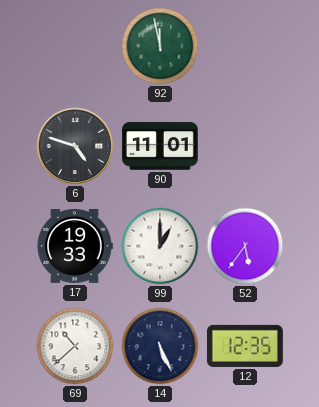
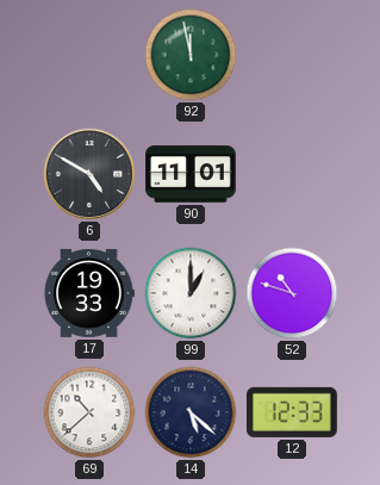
6: 4:48 -> 4:50
52: 5:36 -> 10:48
14: 5:26 -> 5:22
12: 12:35 -> 12:33
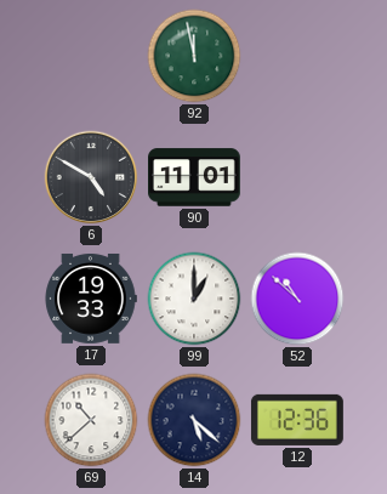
52: 10:48 -> 10:52
12: 12:33 -> 12:36
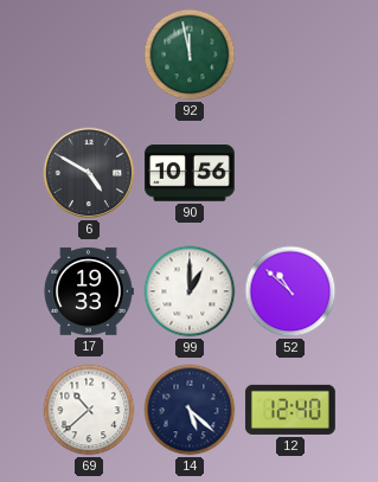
90: 11:01 -> 10:56
12: 12:36 -> 12:40
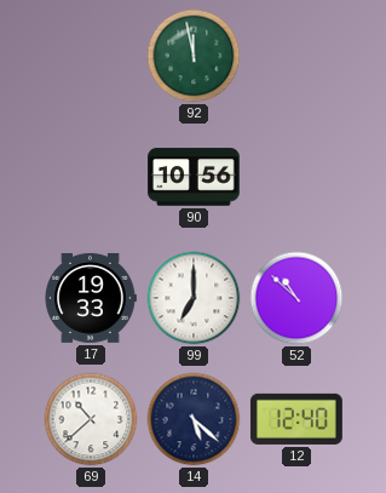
6: 4:50 -> none
99: 1:00 -> 7:00
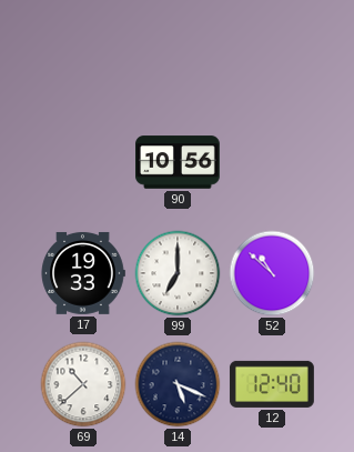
92: 11:58 -> none
14: 5:22 -> 5:19
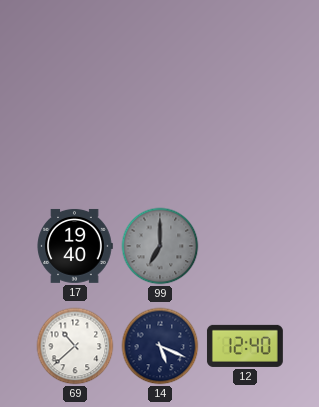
90: 10:56 -> none
17: 19:33 -> 19:40
99 dial: white -> grey
52: 10:52 -> none
